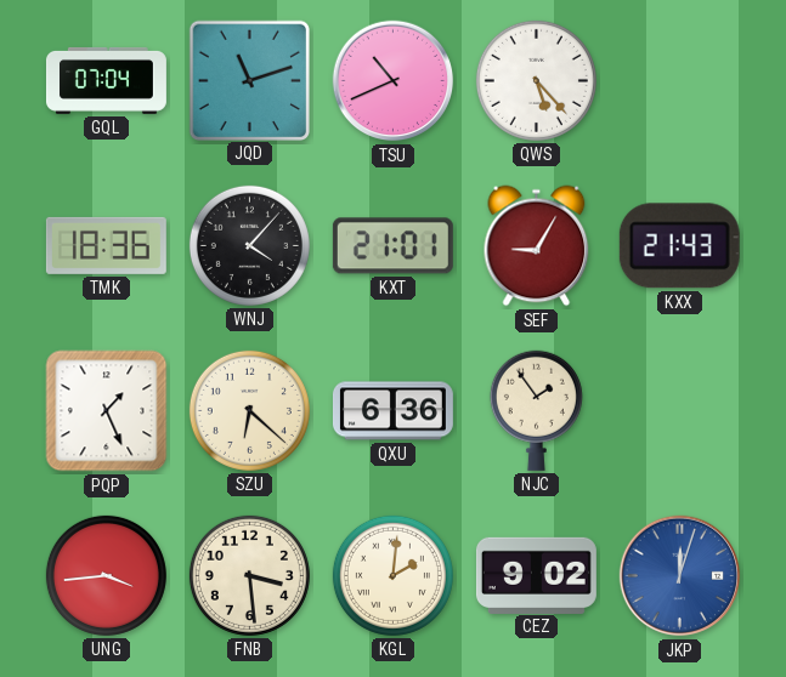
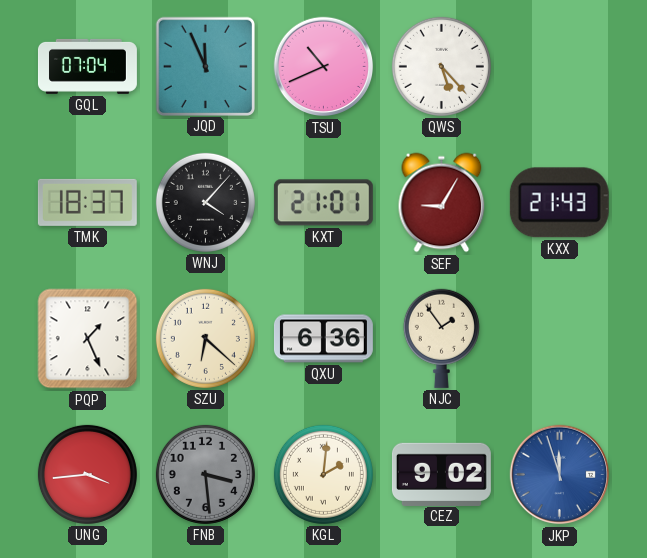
JQD: 11:12 -> 11:56
TMK: 18:36 -> 18:37
FNB dial: cream -> grey
JKP: 12:03 -> 11:57
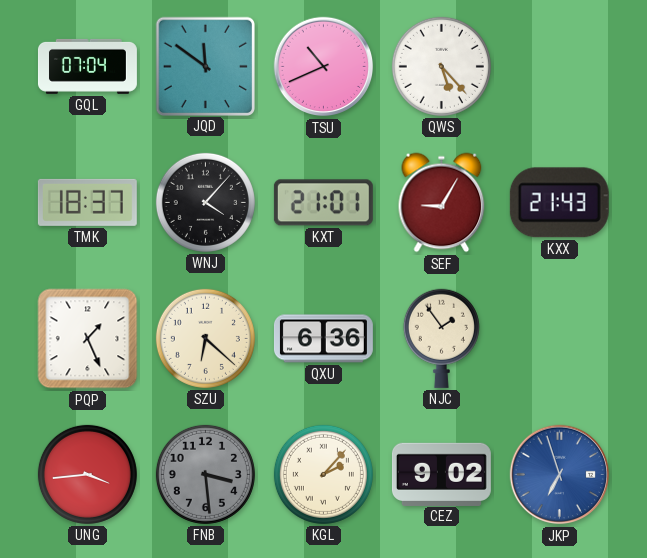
JQD: 11:56 -> 11:51
KGL: 2:01 -> 2:07
JKP: 11:57 -> 6:57
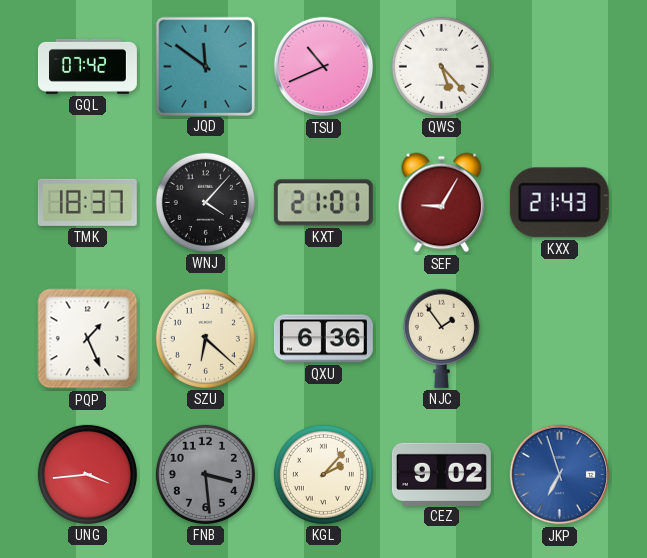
GQL: 07:04 -> 07:42
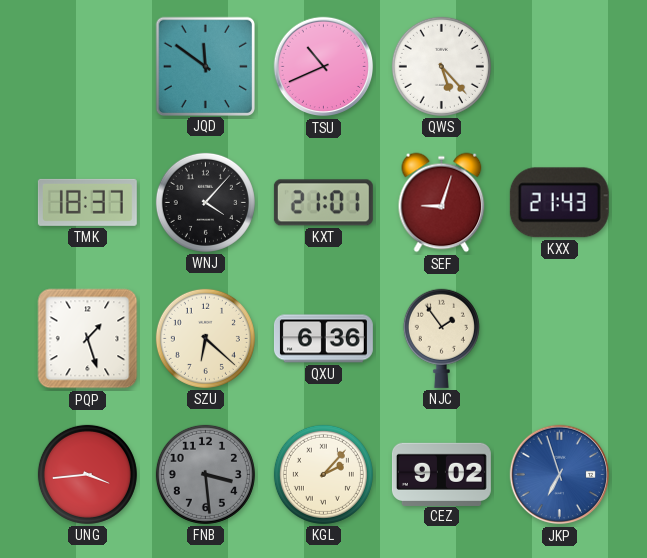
GQL: 07:42 -> none
SEF: 9:05 -> 9:03
PQP: 1:26 -> 1:27
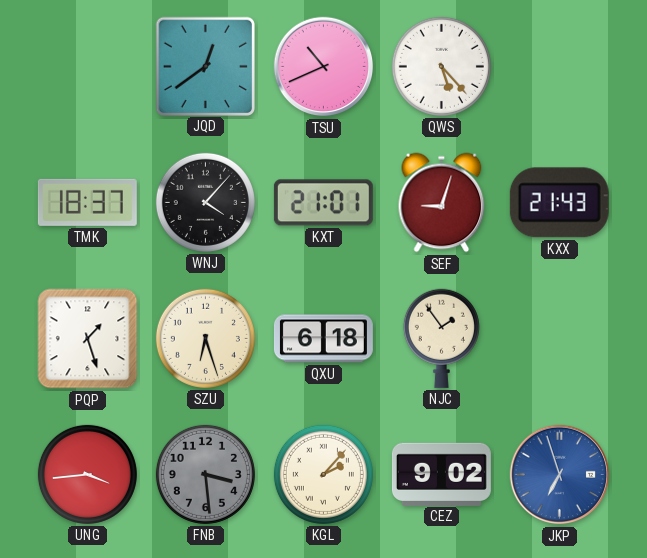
JQD: 11:51 -> 12:39
SZU: 6:22 -> 6:27
QXU: 6:36 -> 6:18
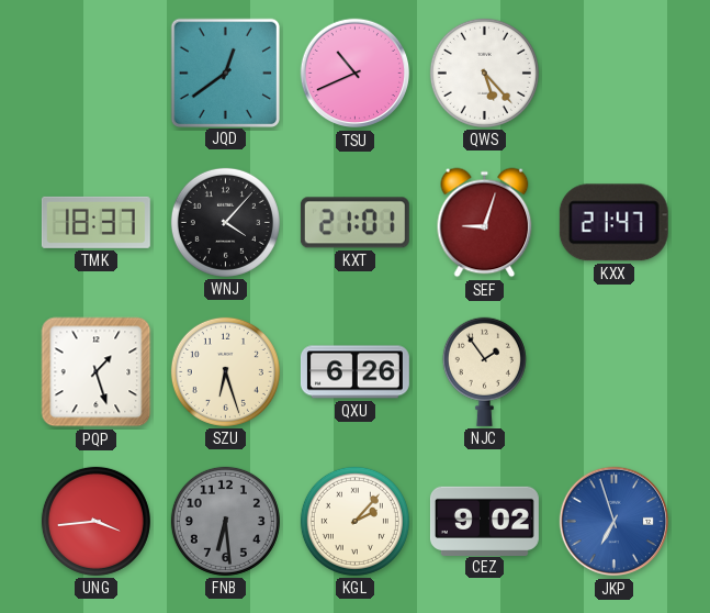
KXX: 21:43 -> 21:47
QXU: 6:18 -> 6:26
FNB: 3:29 -> 6:29
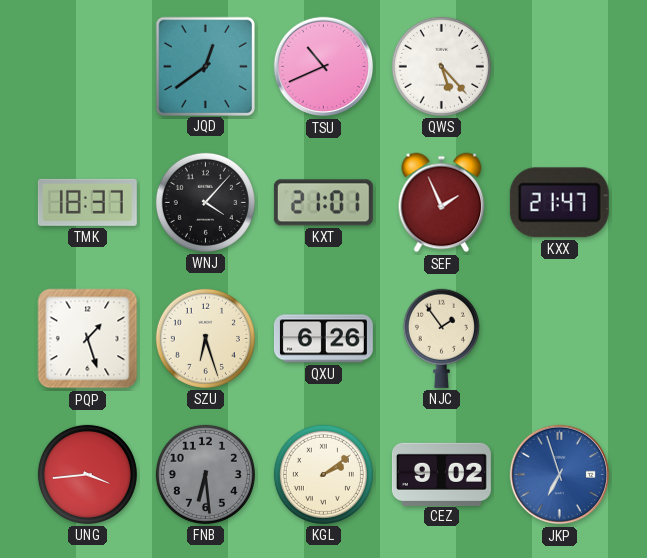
SEF: 9:03 -> 1:56
KGL: 2:07 -> 2:09
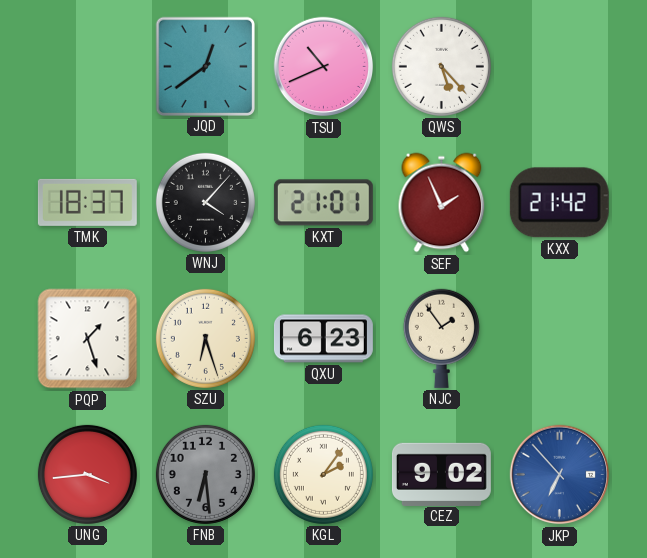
KXX: 21:47 -> 21:42
QXU: 6:26 -> 6:23
KGL: 2:09 -> 2:06
JKP: 6:57 -> 6:53
